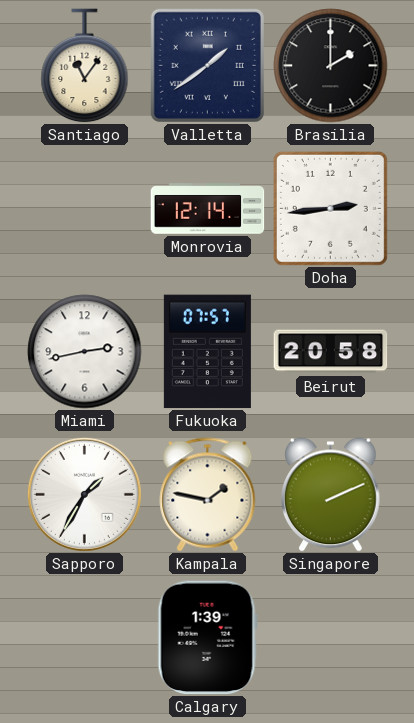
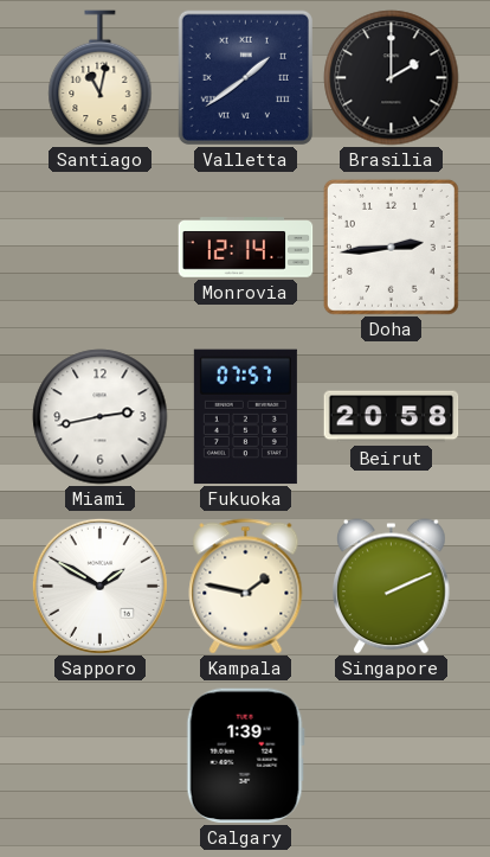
Santiago: 11:06 -> 11:02
Sapporo: 1:35 -> 1:50
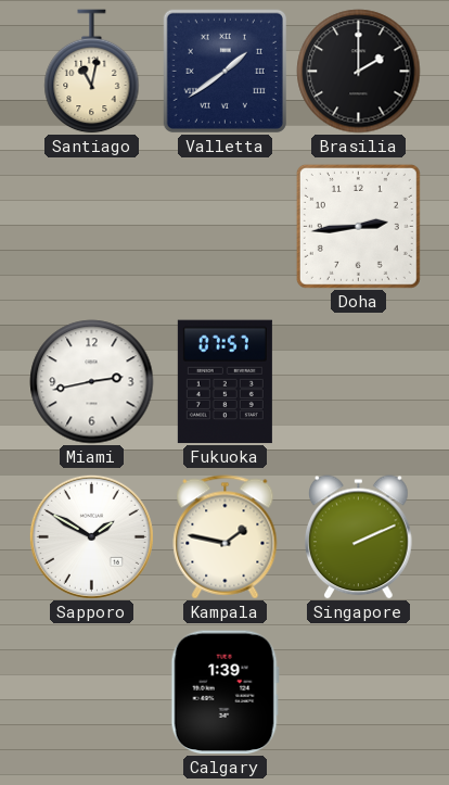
Monrovia: 12:14 -> none
Beirut: 20:58 -> none
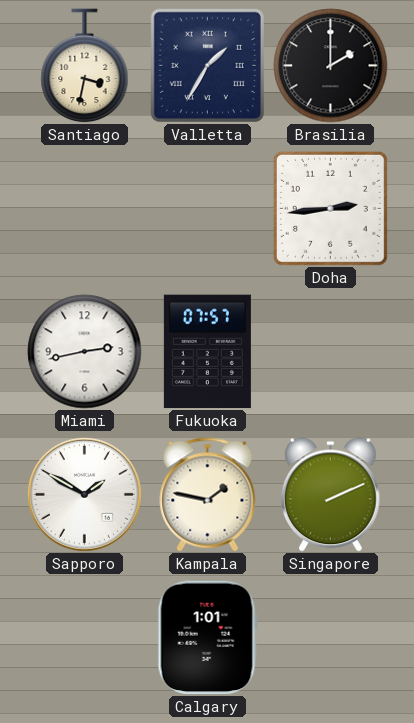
Santiago: 11:02 -> 3:32
Valletta: 1:39 -> 1:35
Calgary: 1:39 -> 1:01
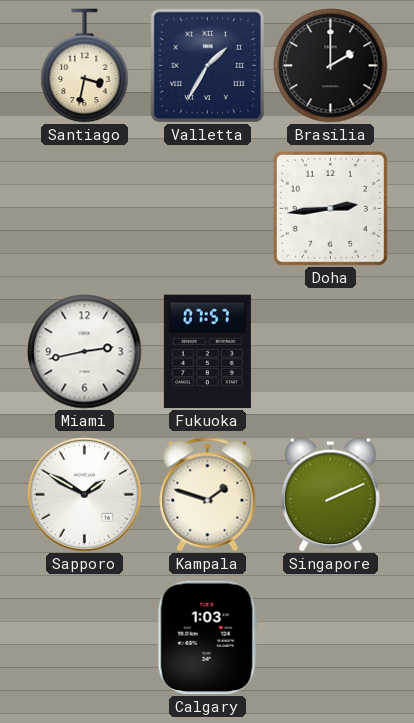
Kampala: 1:47 -> 1:48
Calgary: 1:01 -> 1:03
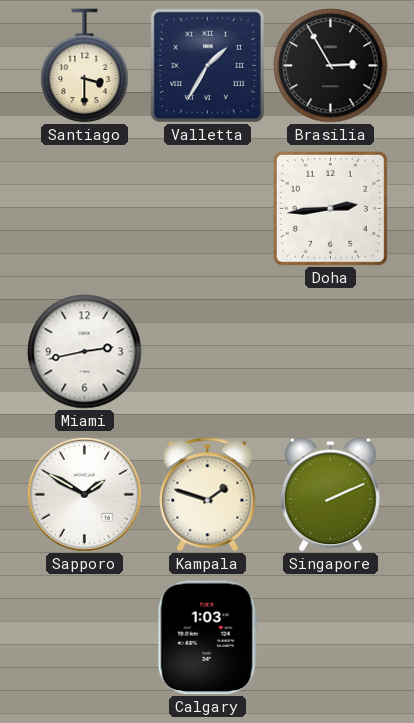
Santiago: 3:32 -> 3:30
Brasilia: 2:00 -> 2:55
Fukuoka: 07:57 -> none
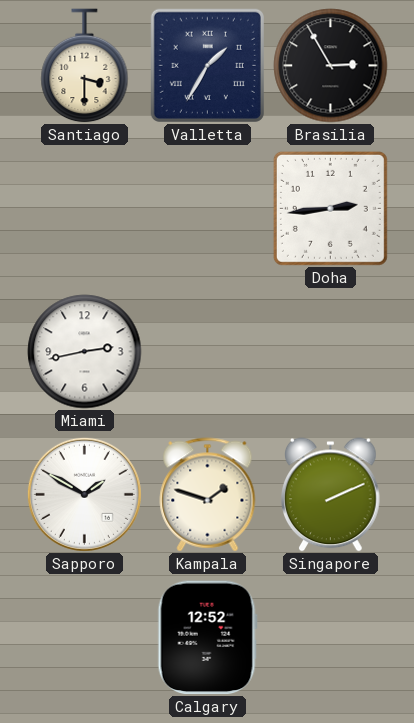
Calgary: 1:03 -> 12:52
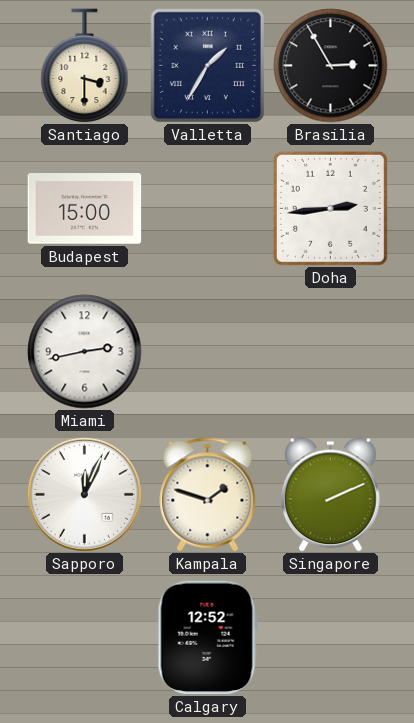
Budapest: none -> 15:00
Sapporo: 1:50 -> 12:04
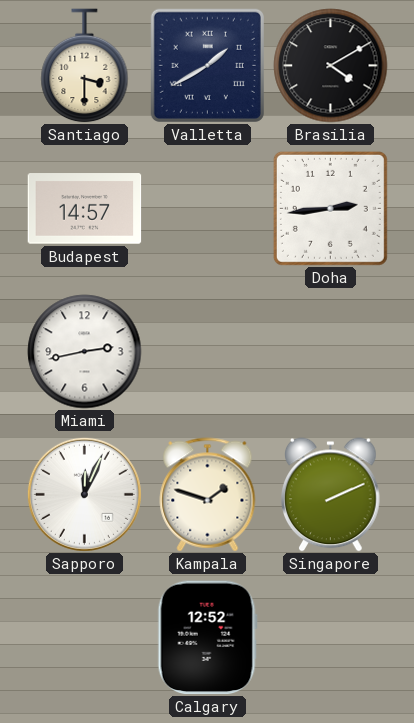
Valletta: 1:35 -> 1:40
Brasilia: 2:55 -> 4:10
Budapest: 15:00 -> 14:57
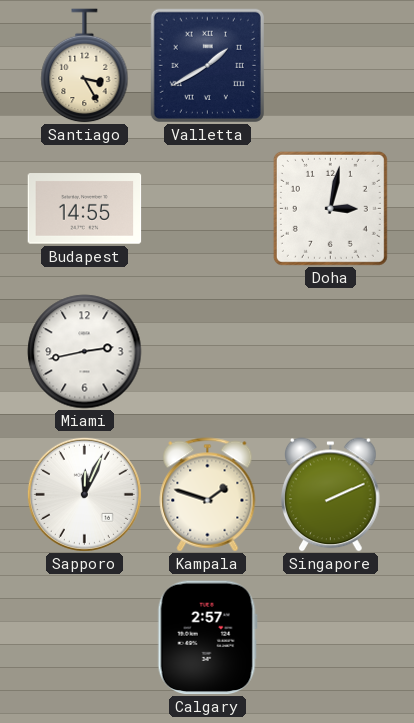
Santiago: 3:30 -> 3:25
Brasilia: 4:10 -> none
Budapest: 14:57 -> 14:55
Doha: 2:44 -> 3:02
Calgary: 12:52 -> 2:57
